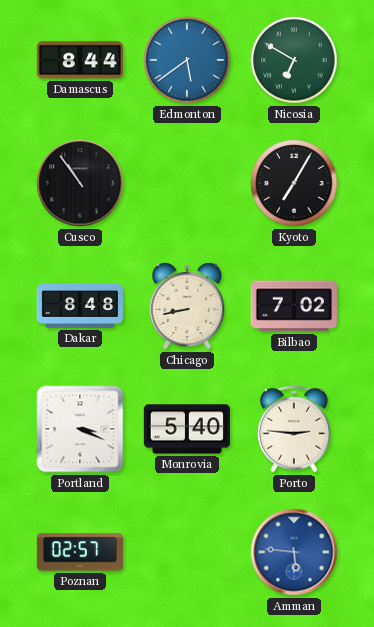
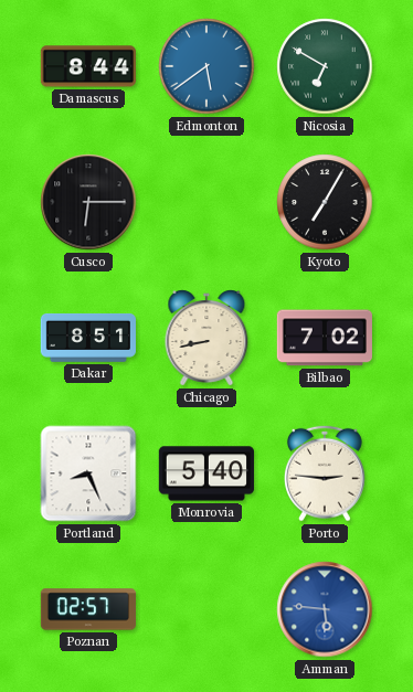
Cusco: 10:54 -> 6:15
Dakar: 8:48 -> 8:51
Portland: 3:19 -> 8:26
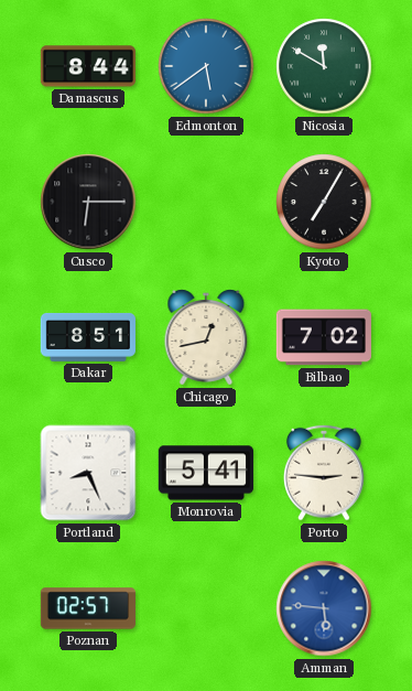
Nicosia: 6:50 -> 11:50
Chicago: 8:43 -> 12:43
Monrovia: 5:40 -> 5:41
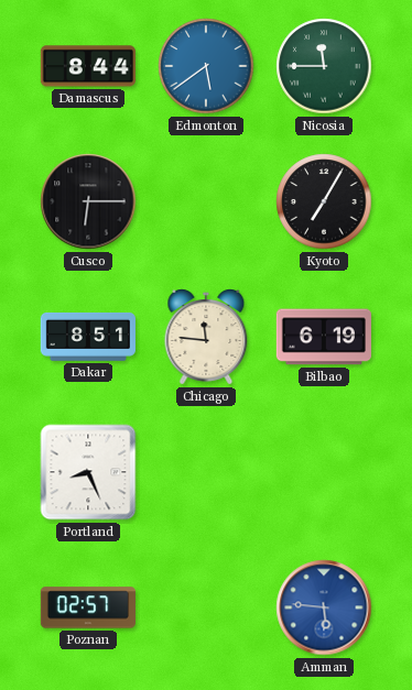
Nicosia: 11:50 -> 11:45
Chicago: 12:43 -> 11:46
Bilbao: 7:02 -> 6:19
Monrovia: 5:41 -> none
Porto: 2:46 -> none
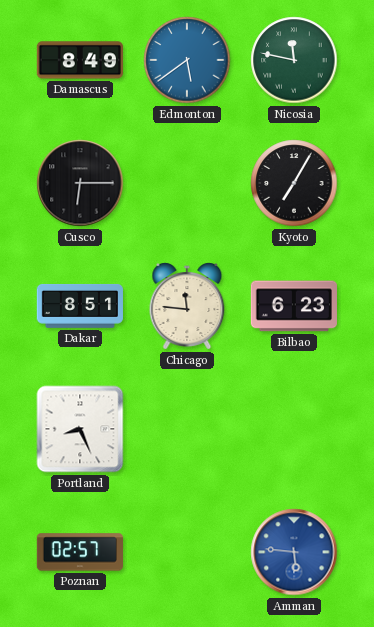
Damascus: 8:44 -> 8:49
Nicosia: 11:45 -> 11:47
Bilbao: 6:19 -> 6:23
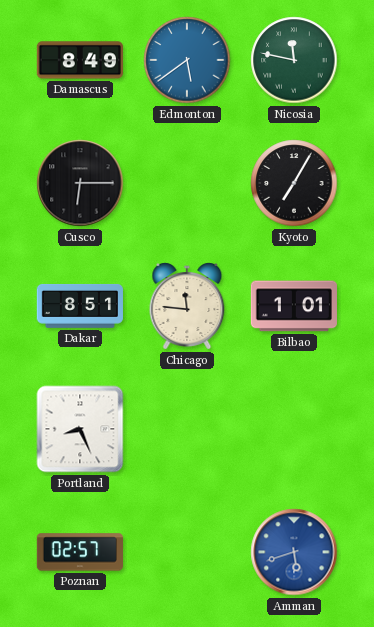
Bilbao: 6:23 -> 1:01
Amman: 5:46 -> 5:42
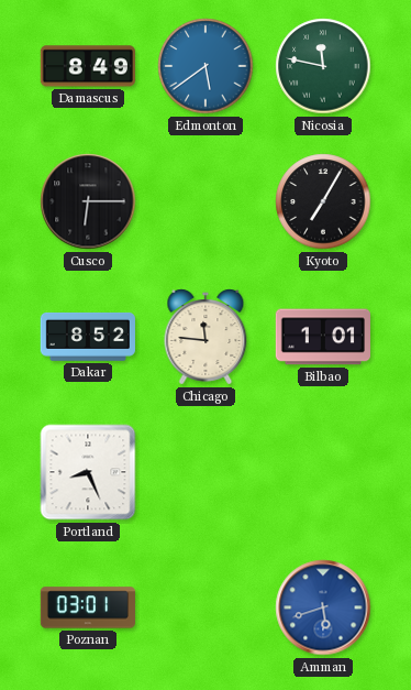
Dakar: 8:51 -> 8:52
Poznan: 02:57 -> 03:01
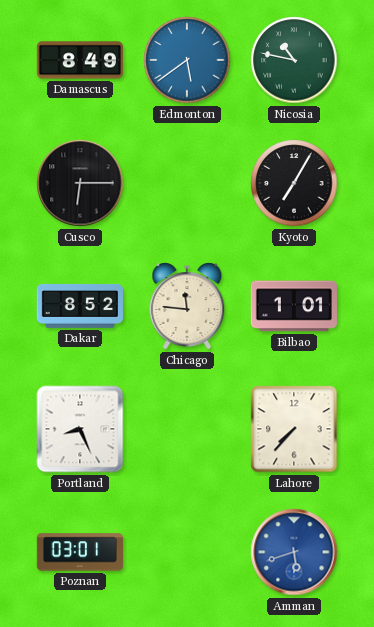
Nicosia: 11:47 -> 10:47
Lahore: none -> 7:37
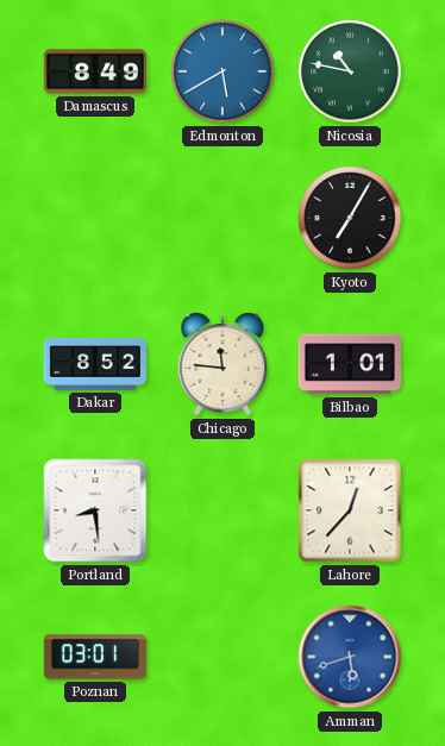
Edmonton: 5:39 -> 5:40
Cusco: 6:15 -> none
Portland: 8:26 -> 8:29
Lahore: 7:37 -> 12:37
